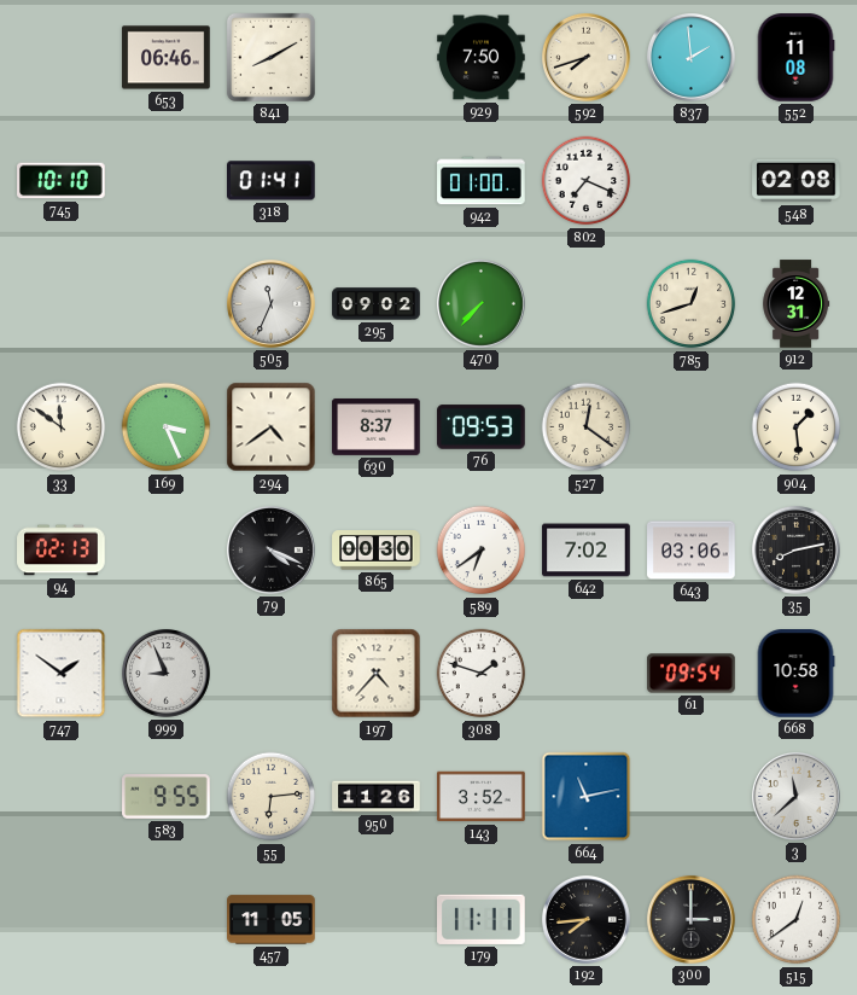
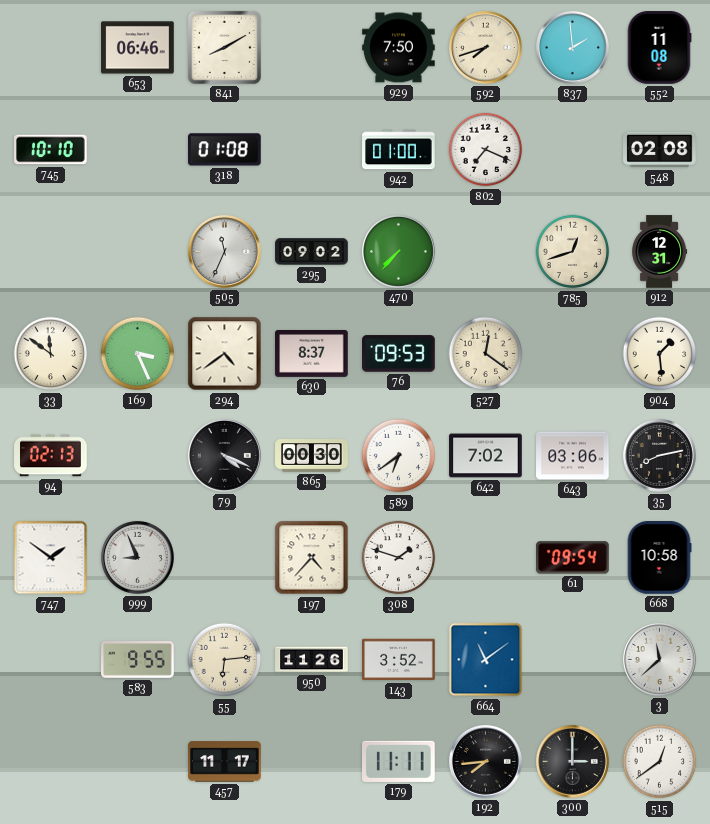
318: 01:41 -> 01:08
664: 11:13 -> 11:09
457: 11:05 -> 11:17
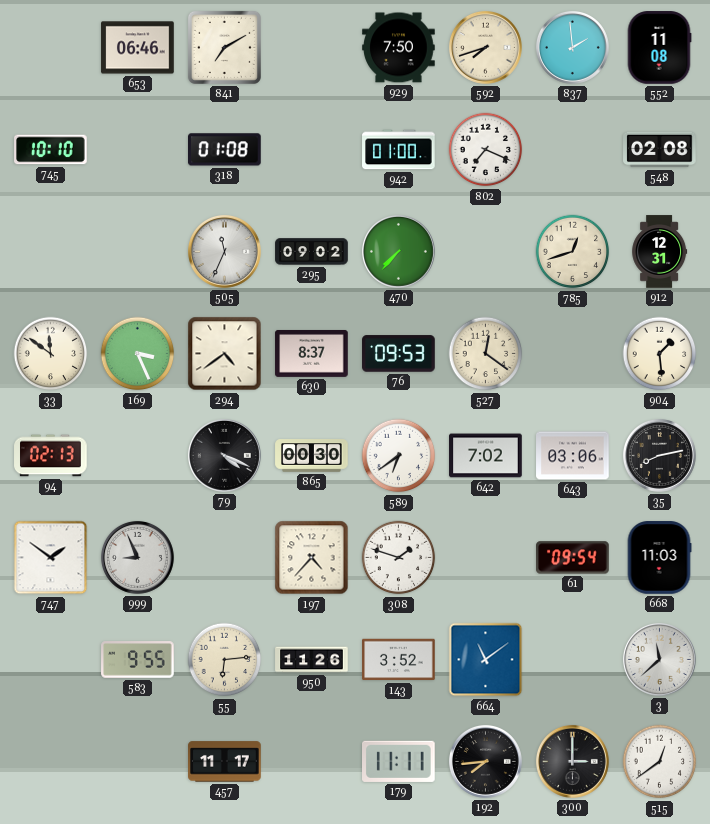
841: 8:10 -> 7:10
668: 10:58 -> 11:03
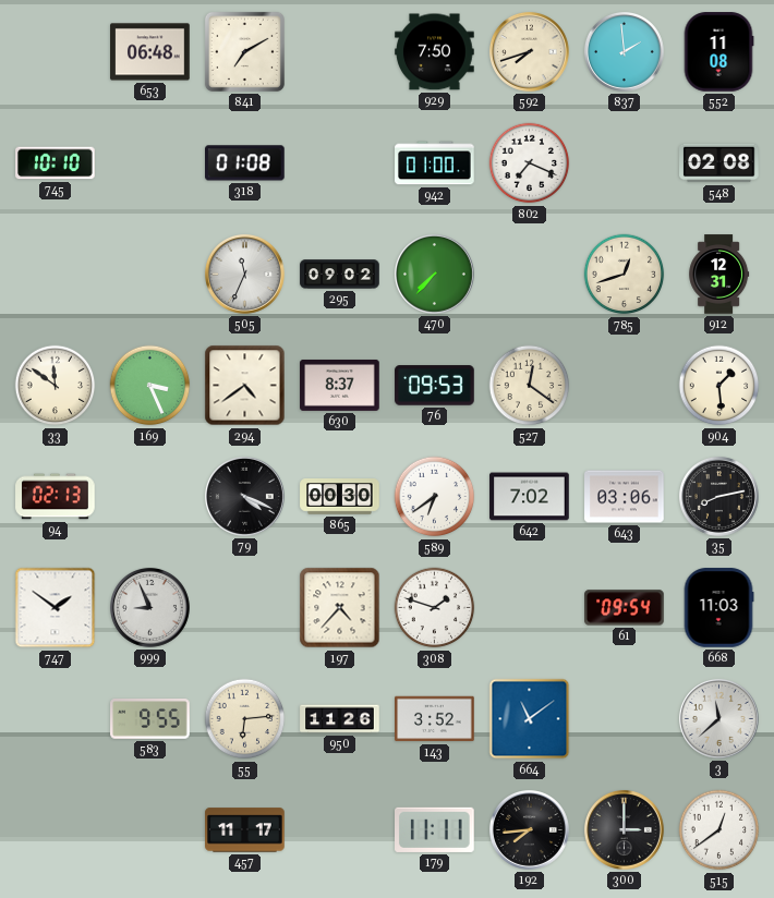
653: 06:46 -> 06:48
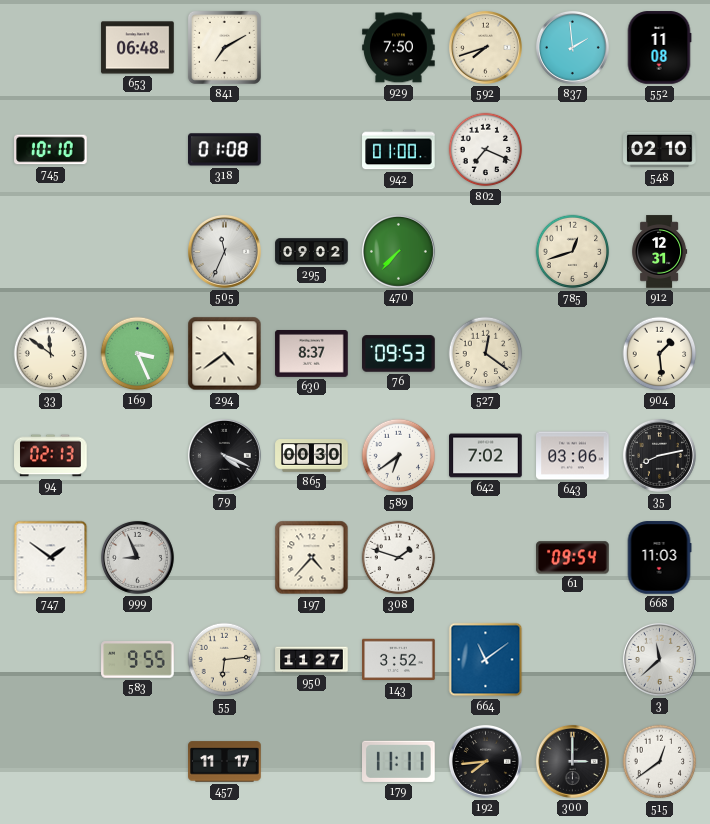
548: 02:08 -> 02:10
950: 11:26 -> 11:27
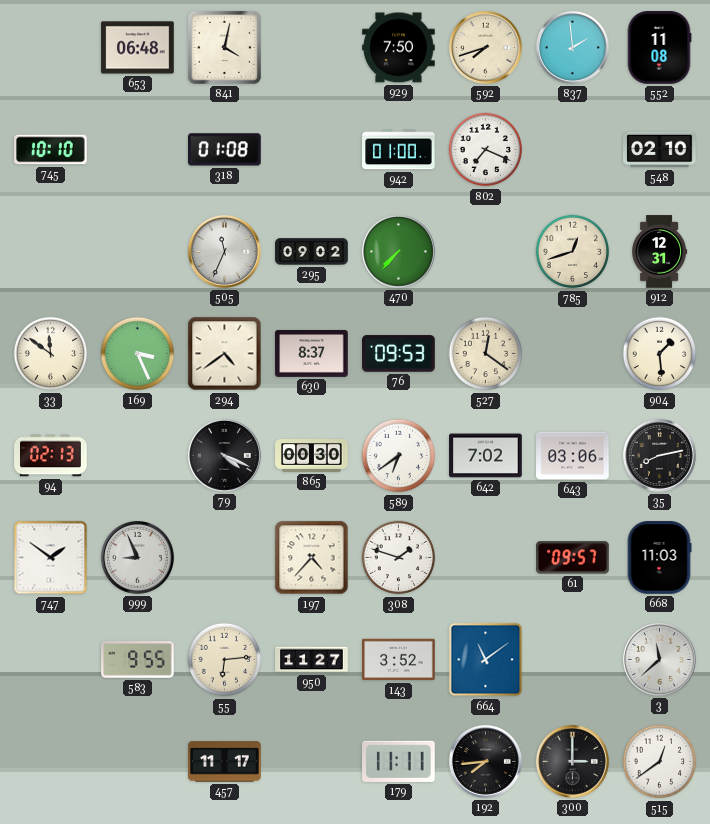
841: 7:10 -> 4:02
61: 09:54 -> 09:57
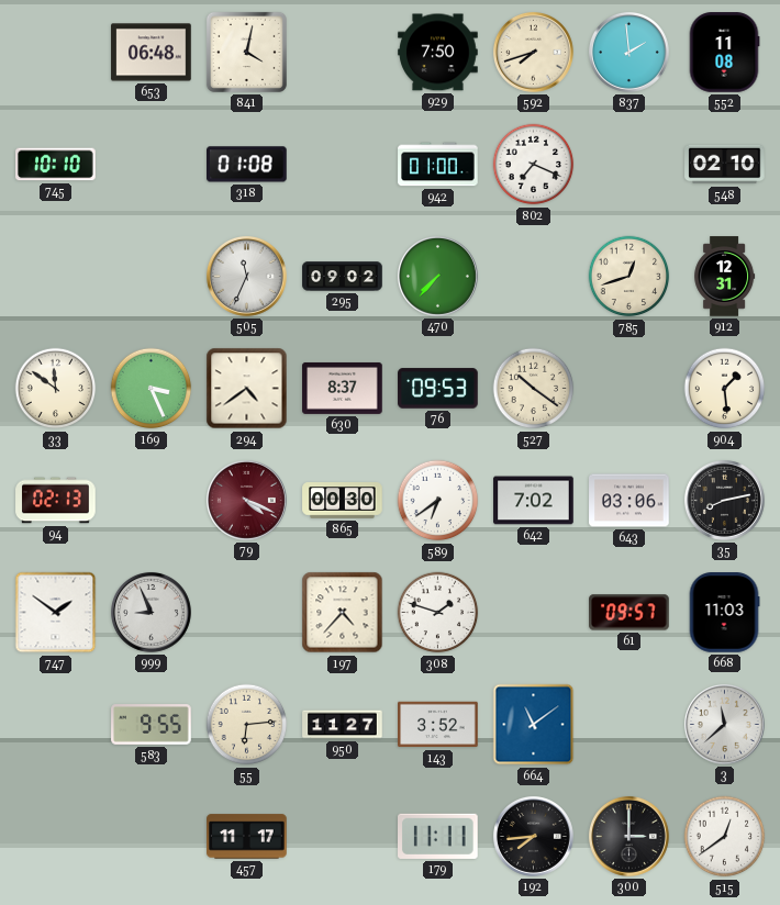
527: 12:21 -> 10:21
79 dial: black -> burgundy
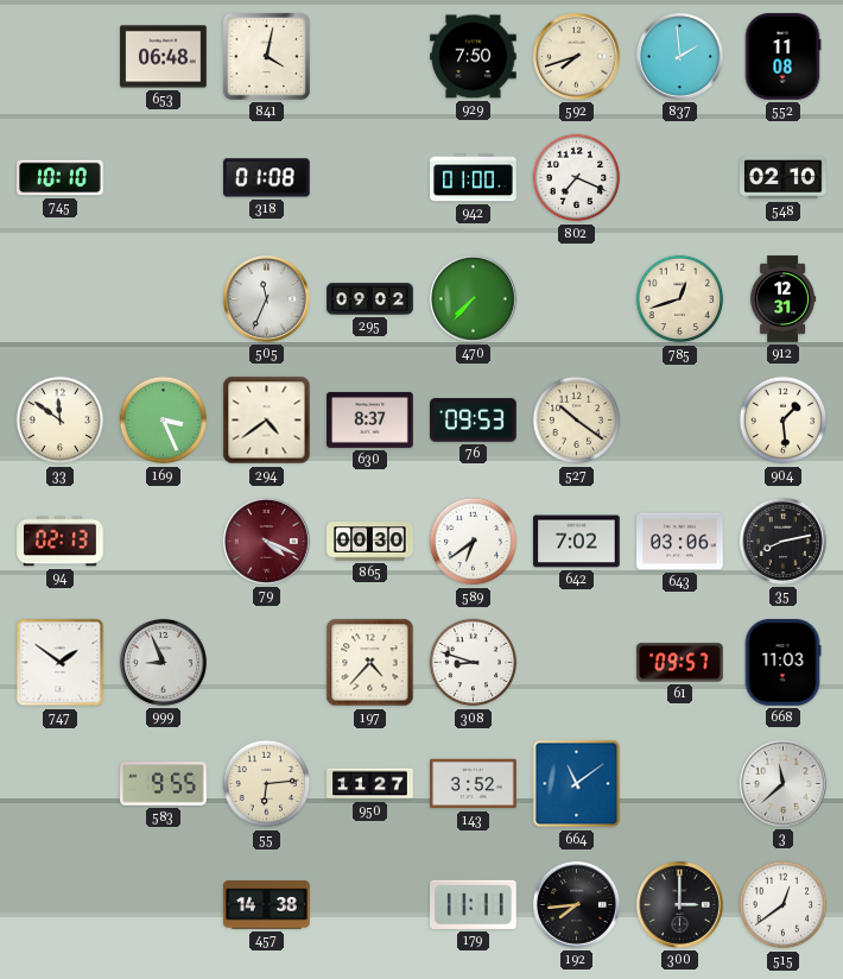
308: 1:48 -> 8:48
457: 11:17 -> 14:38
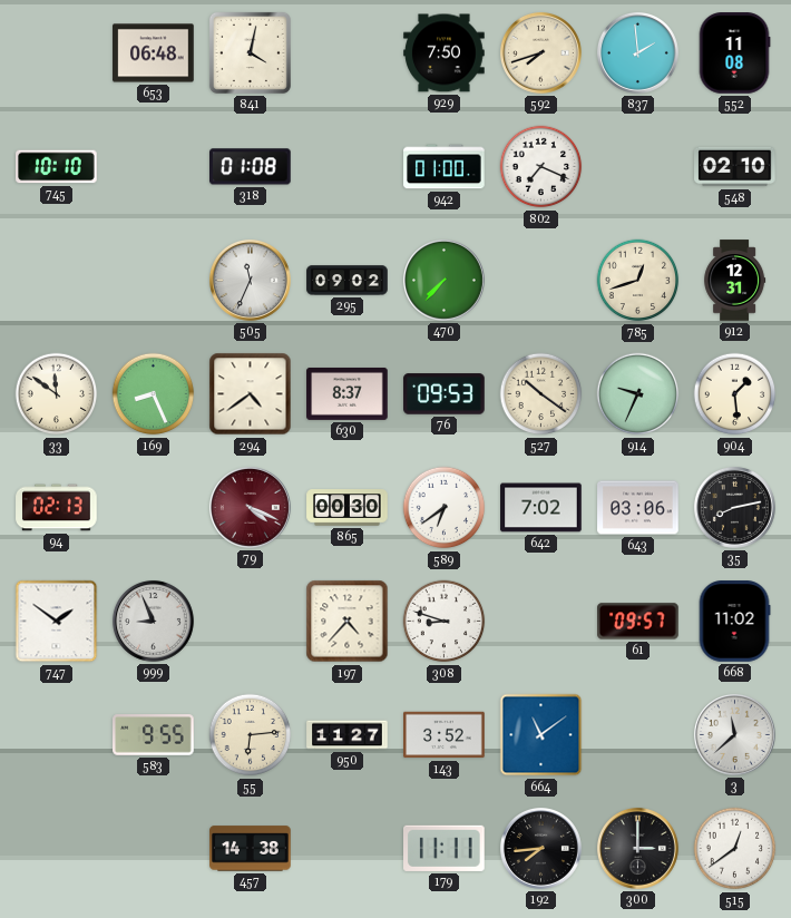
169: 3:26 -> 8:26
914: none -> 9:34
668: 11:03 -> 11:02
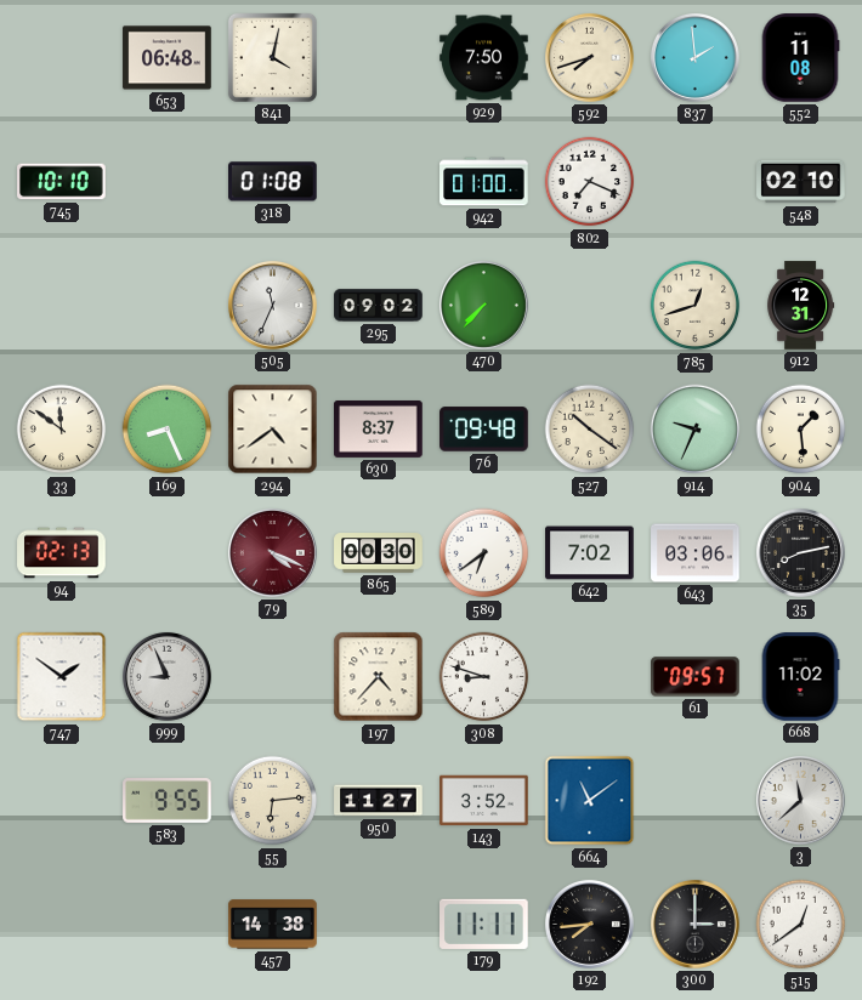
76: 09:53 -> 09:48
